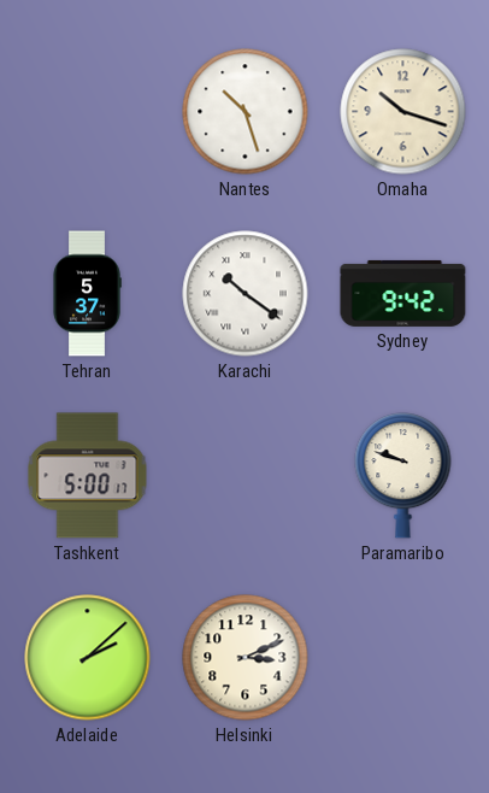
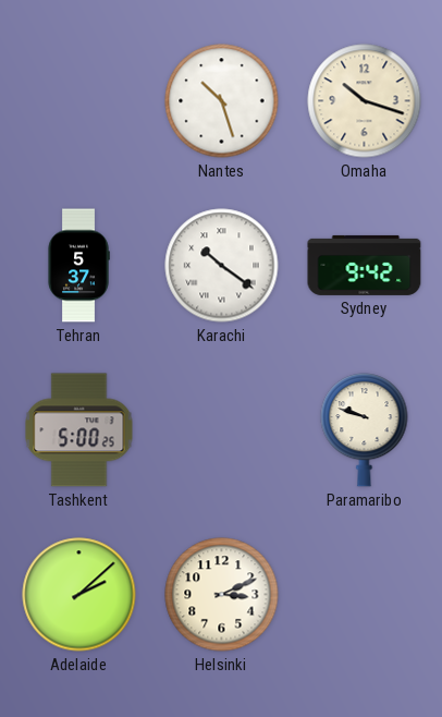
Tashkent: 5:00:17 -> 5:00:25
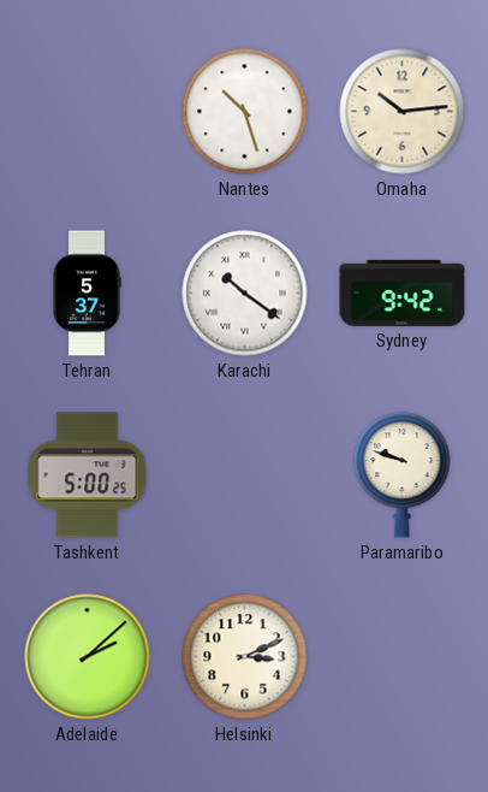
Omaha: 10:18 -> 10:14
